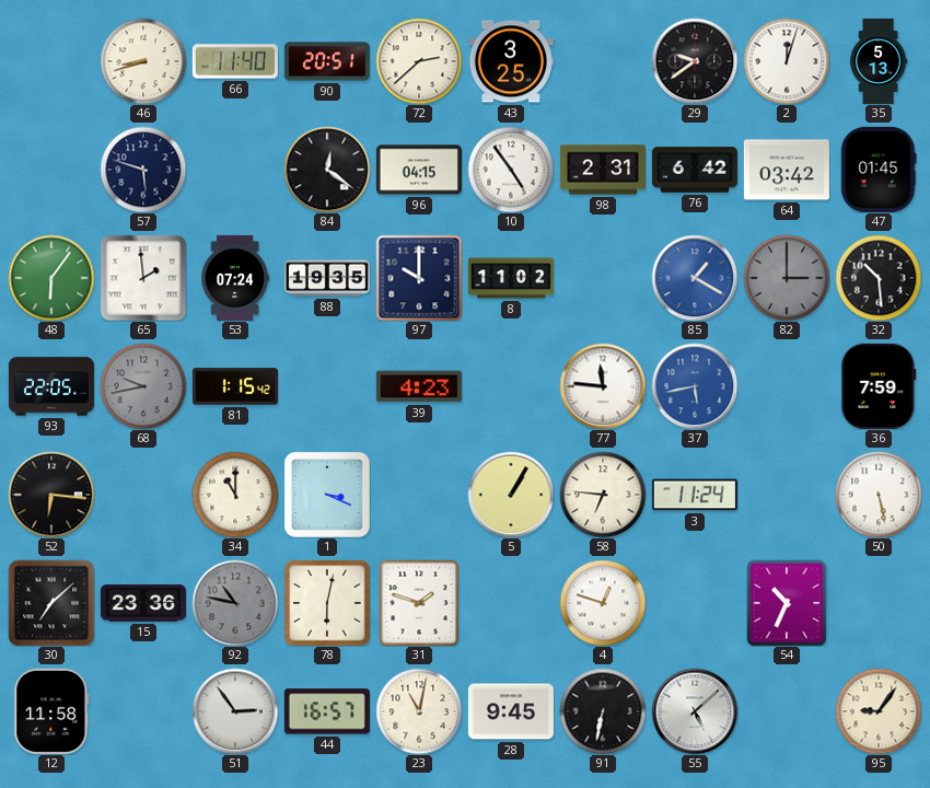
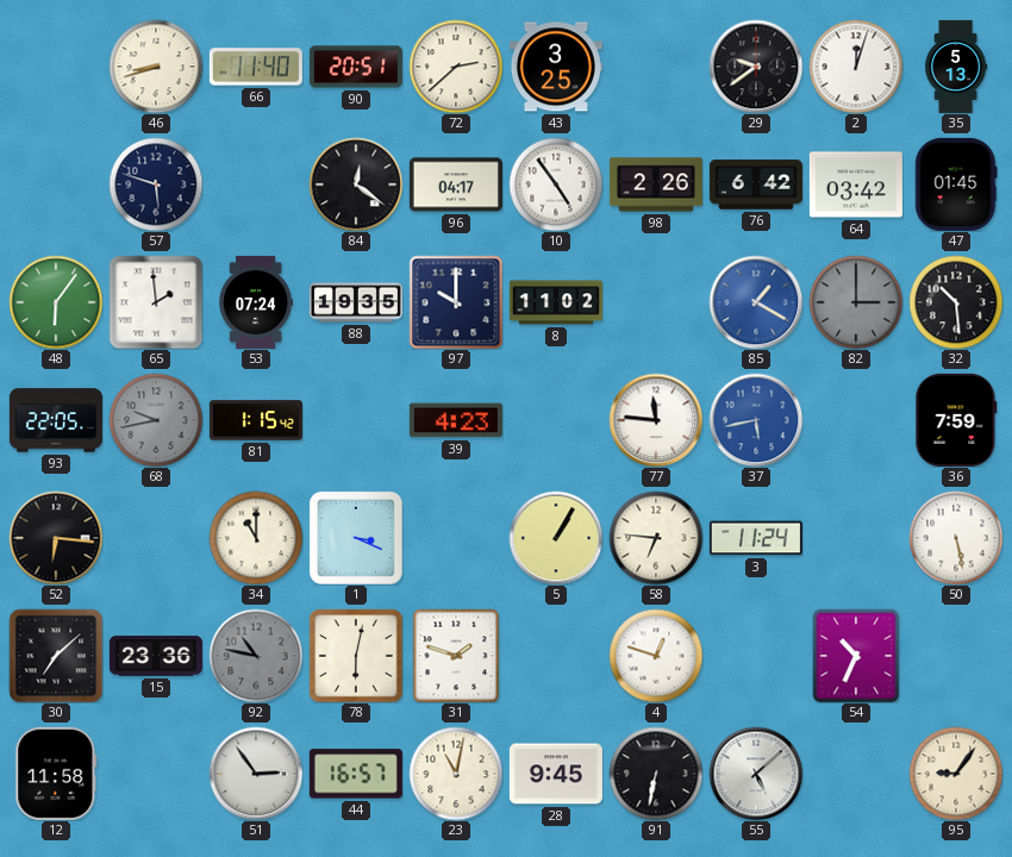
96: 04:15 -> 04:17
98: 2:31 -> 2:26
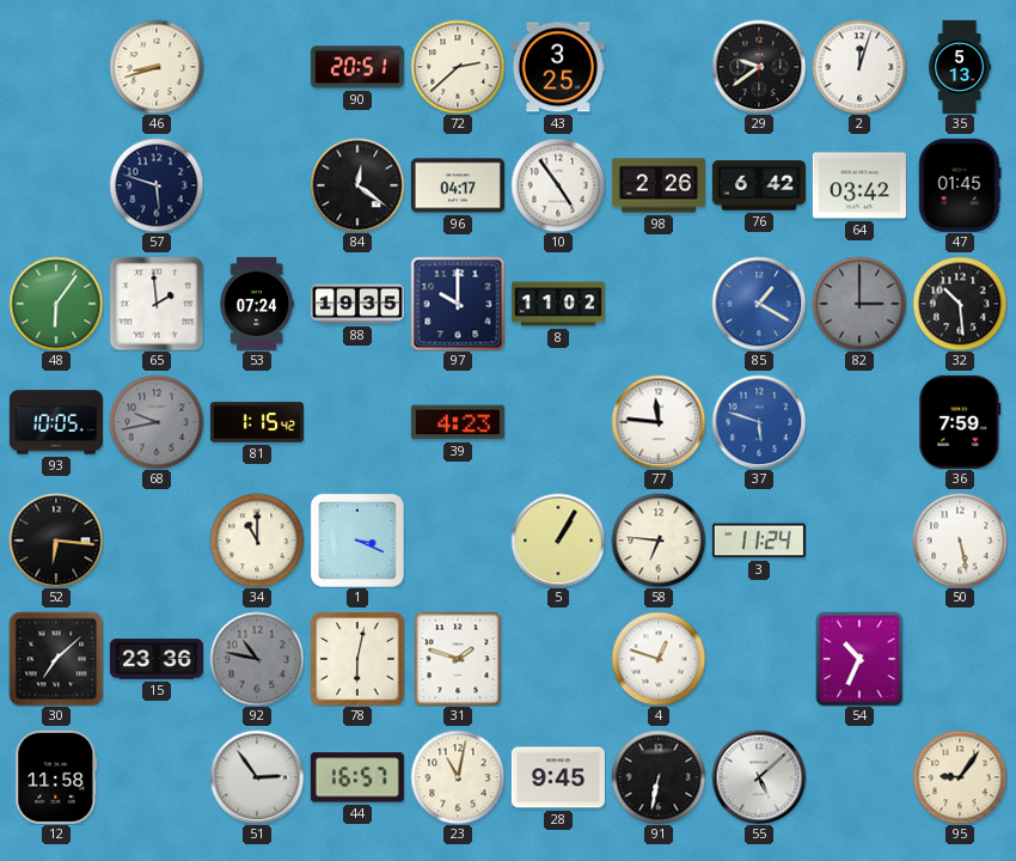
66: 11:40 -> none
93: 22:05 -> 10:05
37: 5:43 -> 5:48
